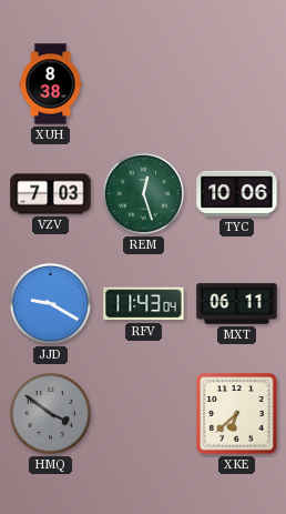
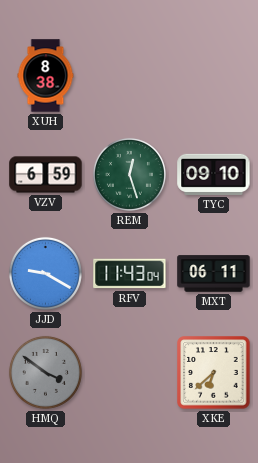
VZV: 7:03 -> 6:59
TYC: 10:06 -> 09:10
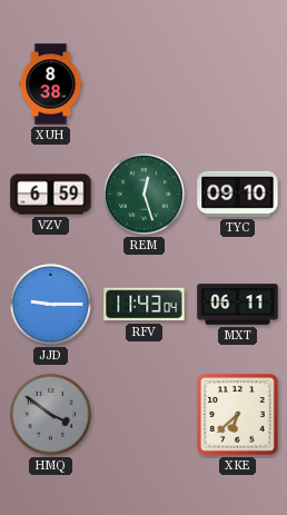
JJD: 9:20 -> 9:15
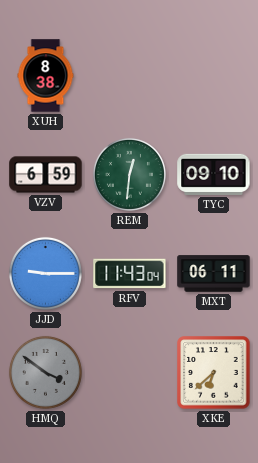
REM: 12:27 -> 12:31
